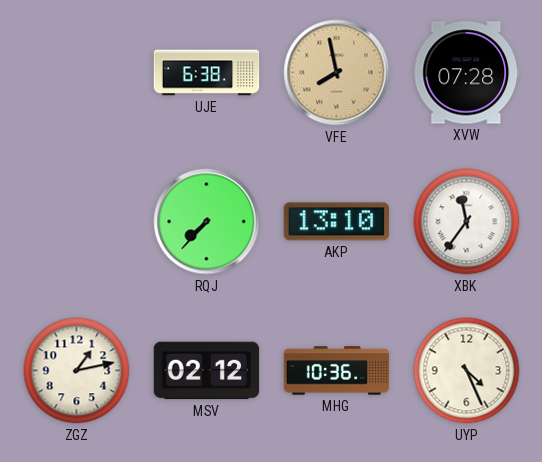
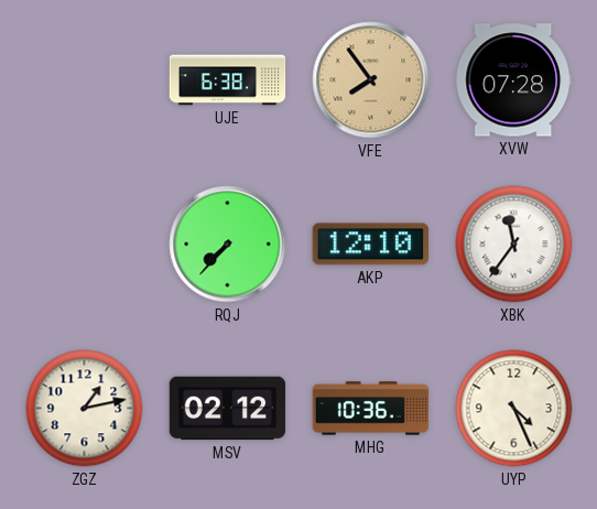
VFE: 7:58 -> 7:54
AKP: 13:10 -> 12:10
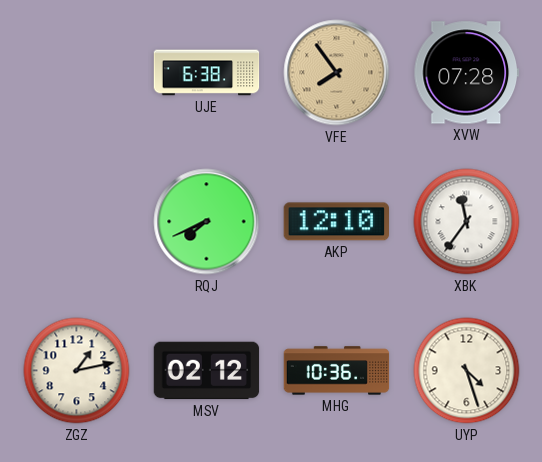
RQJ: 7:37 -> 7:41
UYP: 4:26 -> 4:27
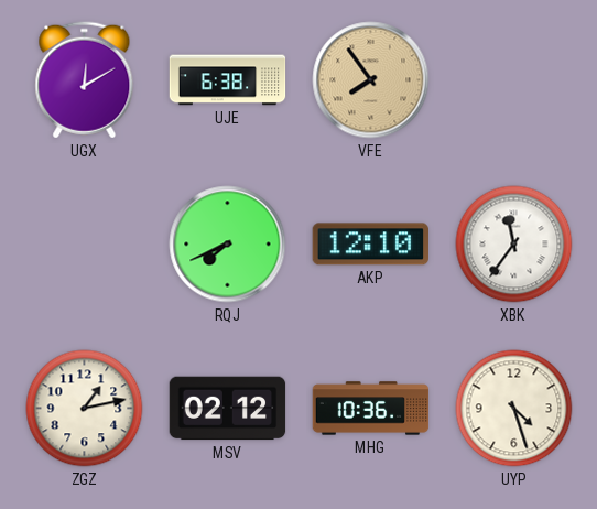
UGX: none -> 12:10
XVW: 07:28 -> none
